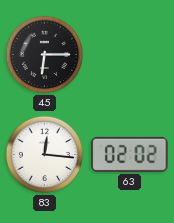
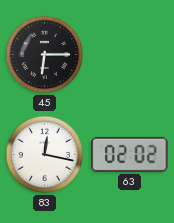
83: 12:16 -> 12:17
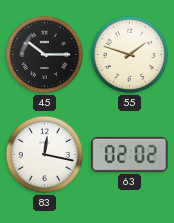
45: 6:15 -> 10:15
55: none -> 1:48
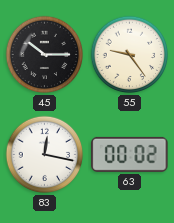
55: 1:48 -> 9:24
63: 02:02 -> 00:02
